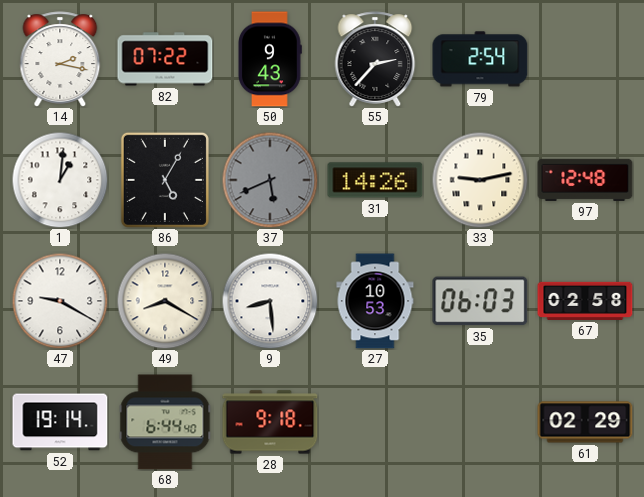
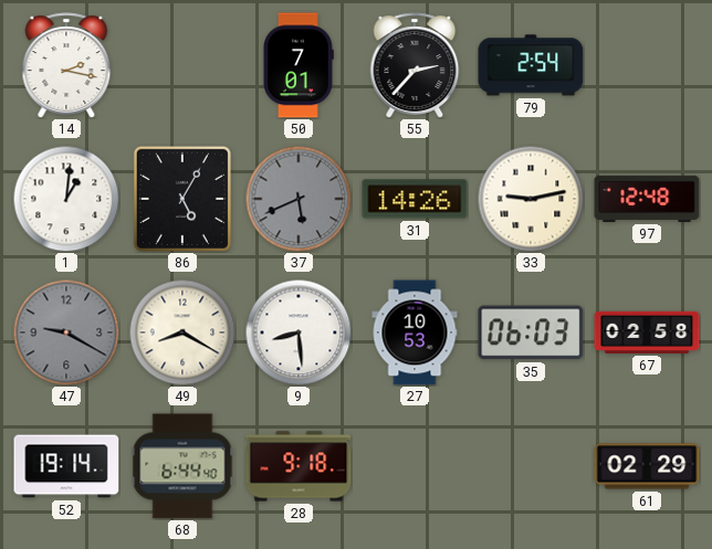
82: 07:22 -> none
50: 9:43 -> 7:01
47 dial: white -> grey
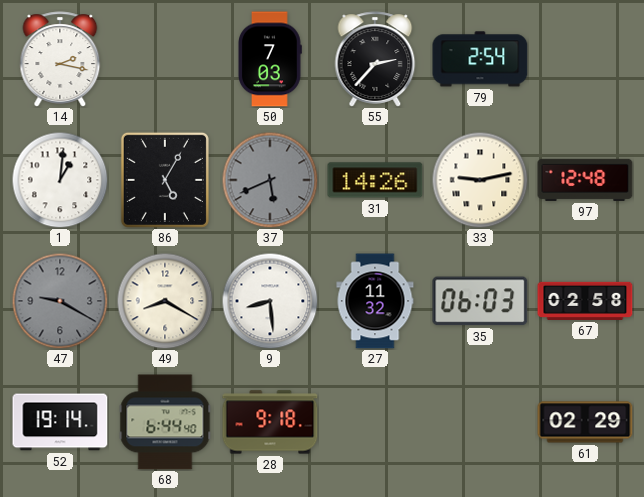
50: 7:01 -> 7:03
27: 10:53 -> 11:32
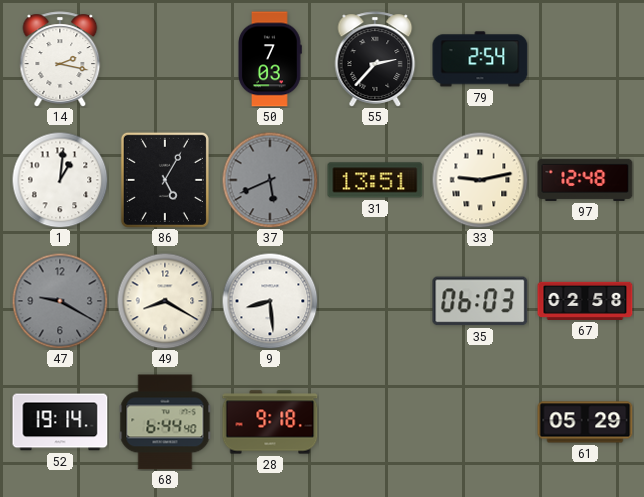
31: 14:26 -> 13:51
27: 11:32 -> none
61: 02:29 -> 05:29
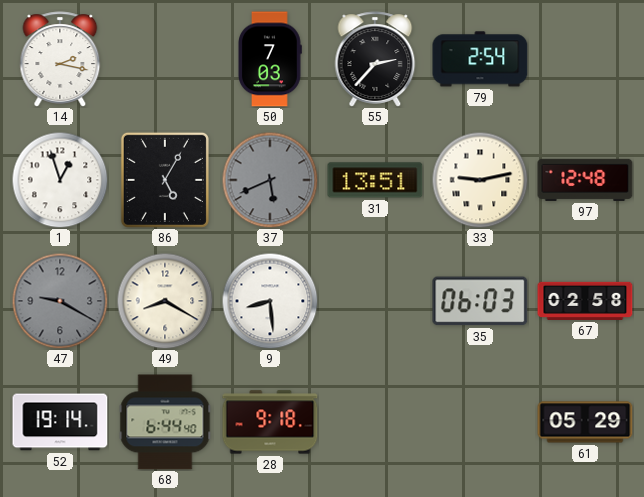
1: 1:01 -> 12:57
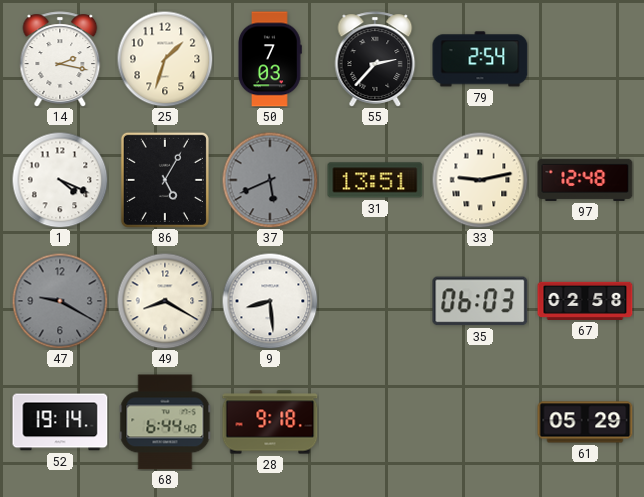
25: none -> 1:33
1: 12:57 -> 4:19
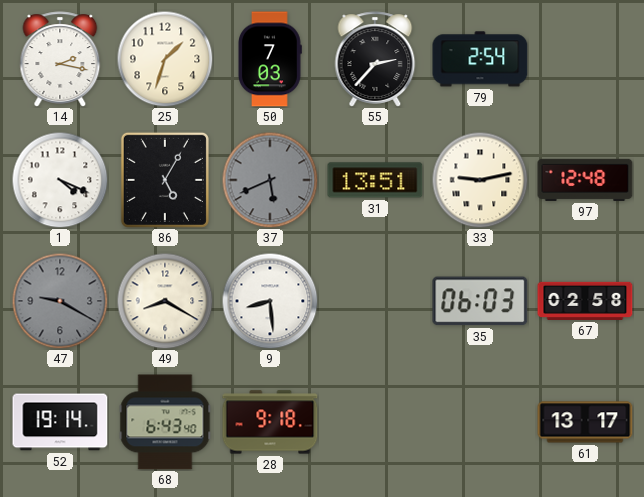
68: 6:44 -> 6:43
61: 05:29 -> 13:17
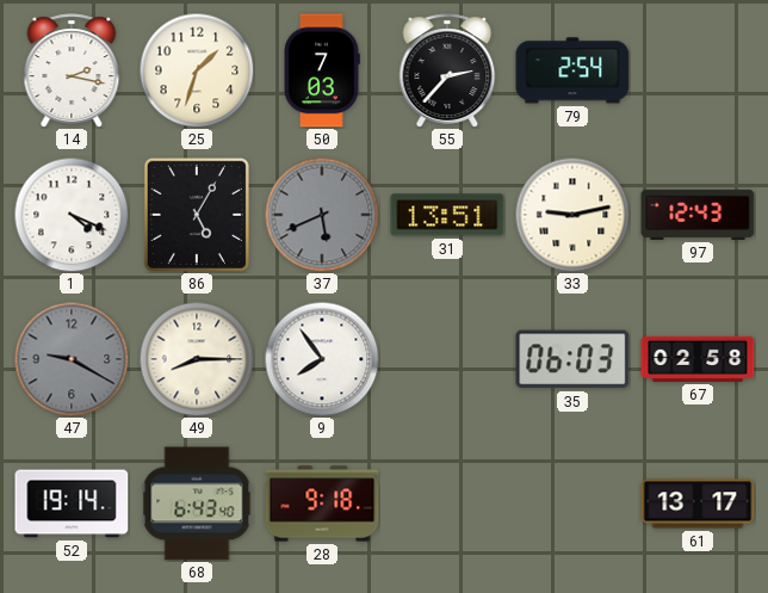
97: 12:48 -> 12:43
49: 8:20 -> 8:15
9: 8:29 -> 7:54
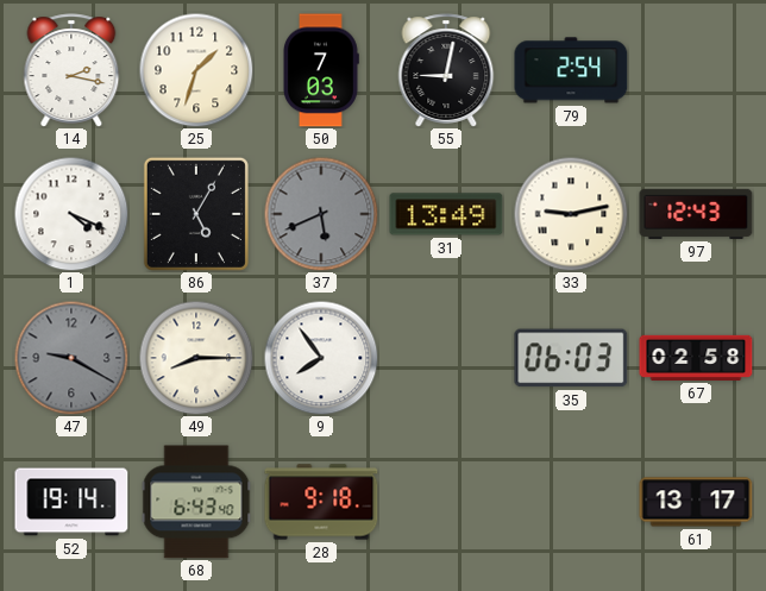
55: 2:37 -> 9:02
31: 13:51 -> 13:49
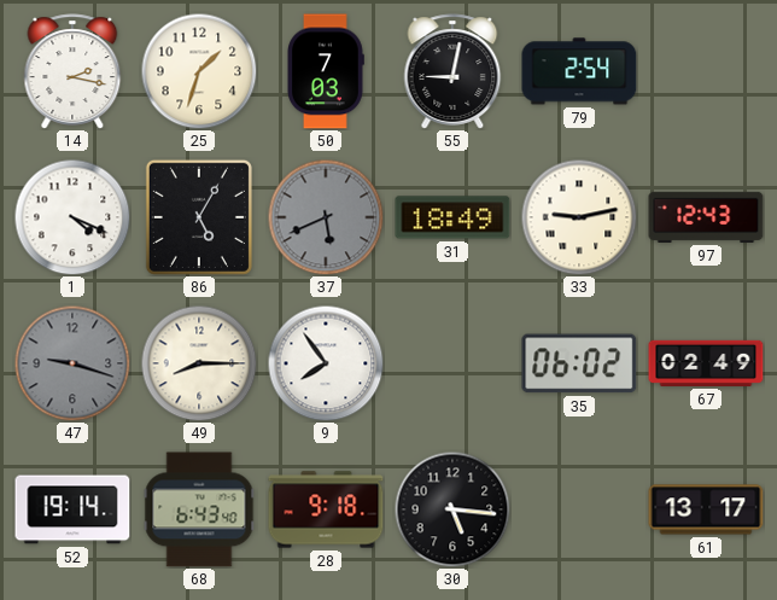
31: 13:49 -> 18:49
47: 9:20 -> 9:18
35: 06:03 -> 06:02
67: 02:58 -> 02:49
30: none -> 5:16
